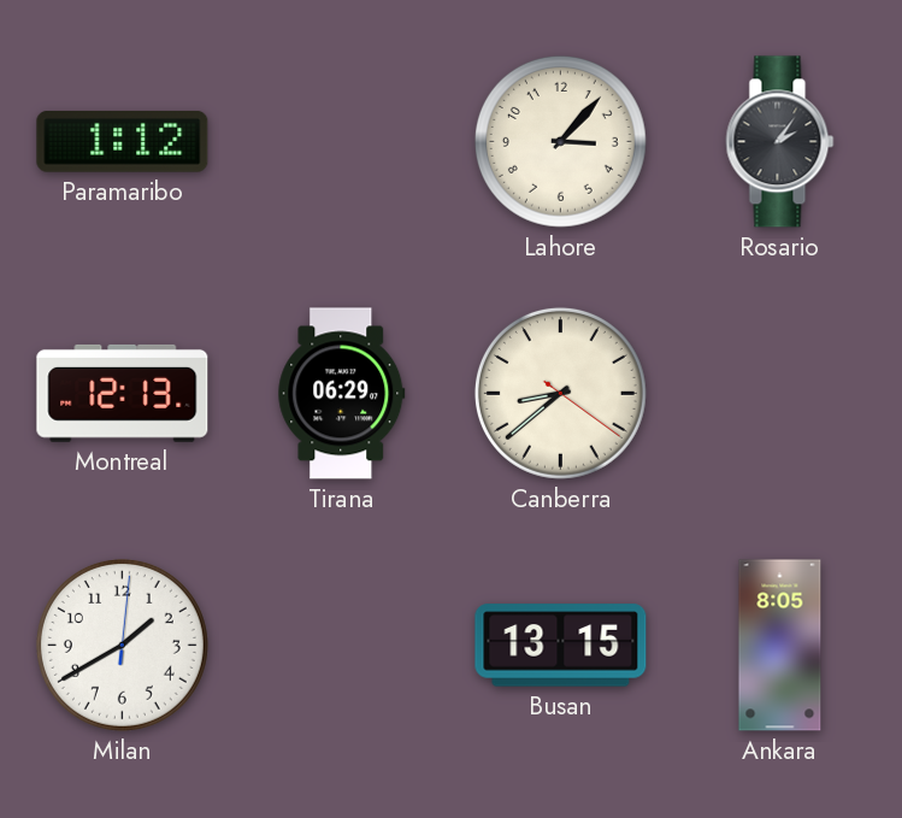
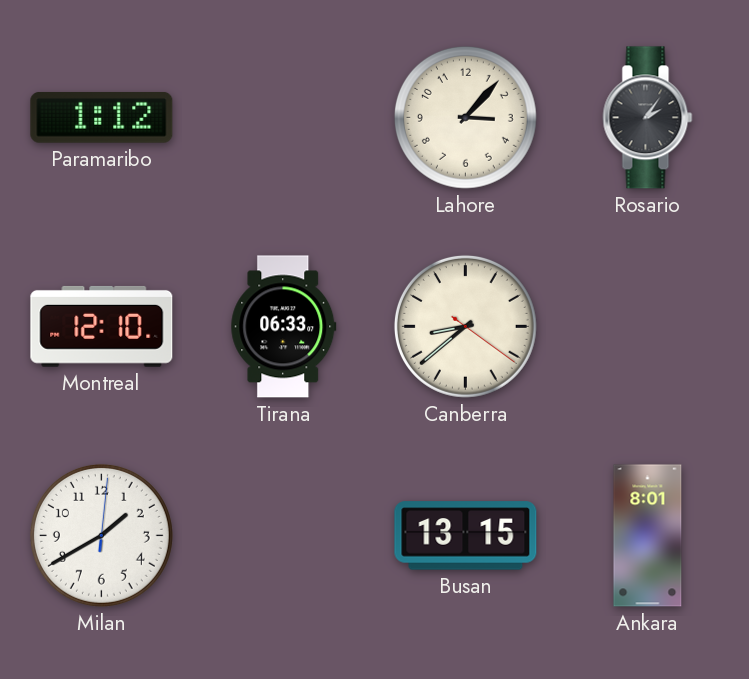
Montreal: 12:13 -> 12:10
Tirana: 06:29 -> 06:33
Ankara: 8:05 -> 8:01
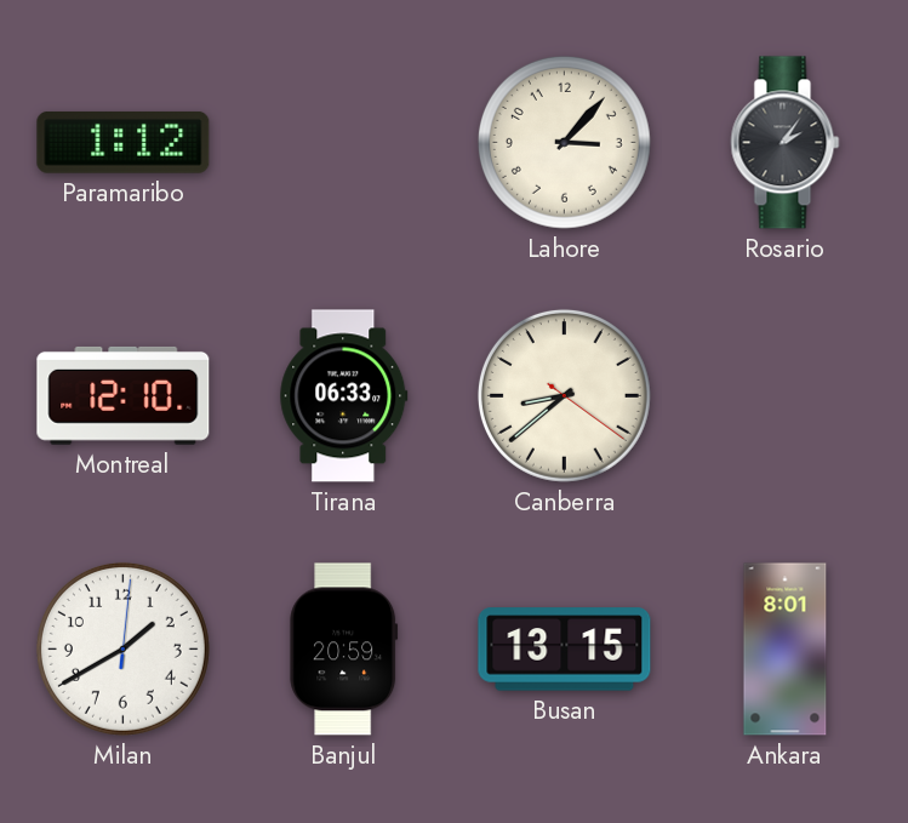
Banjul: none -> 20:59
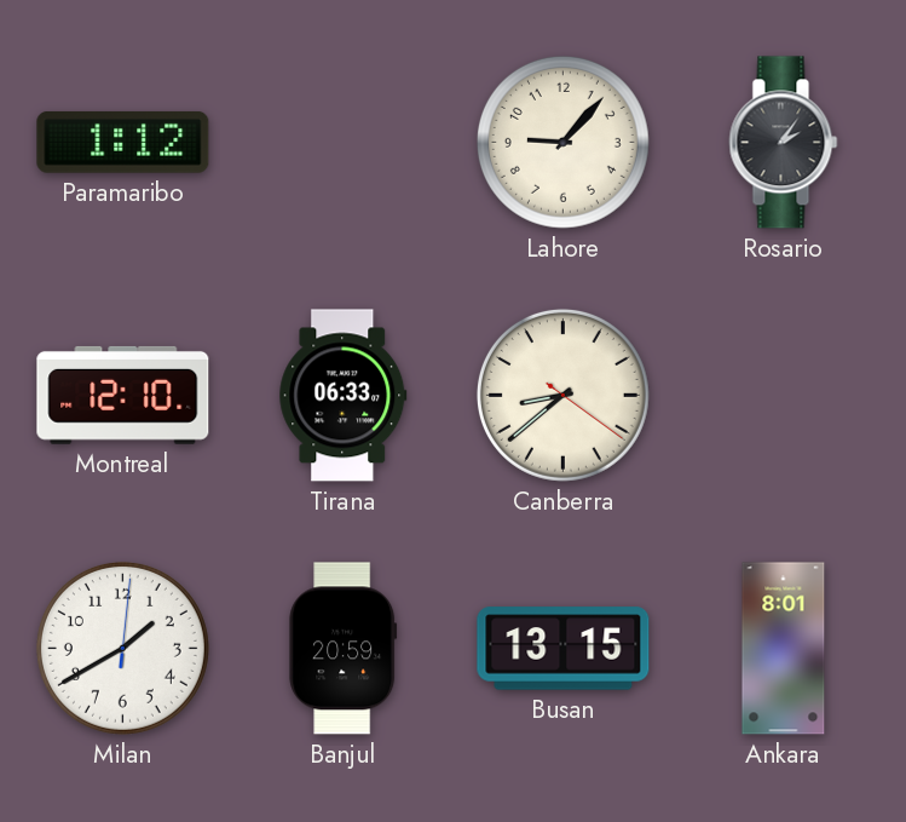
Lahore: 3:07 -> 9:07
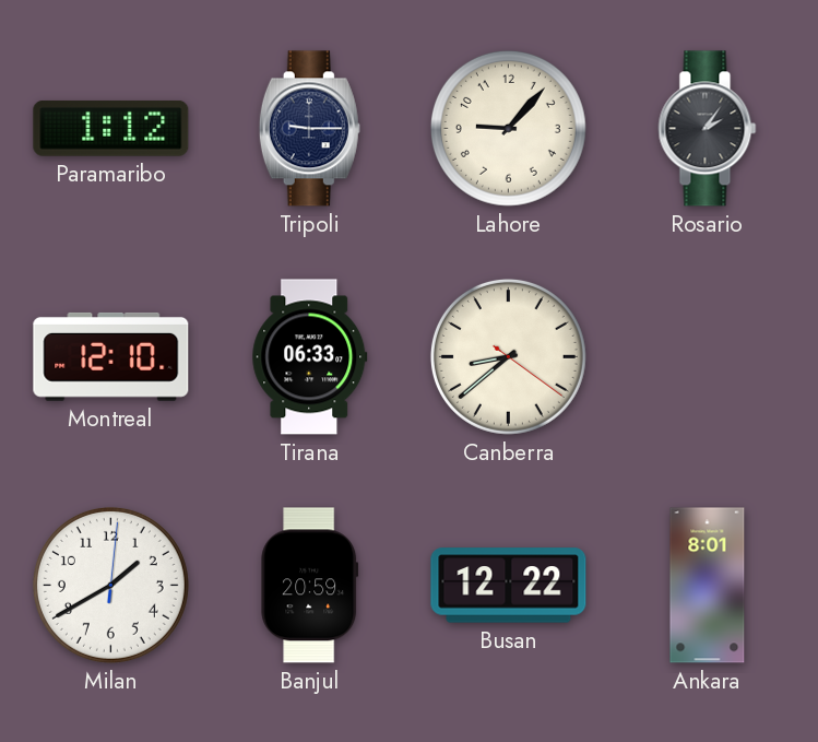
Tripoli: none -> 9:15
Busan: 13:15 -> 12:22
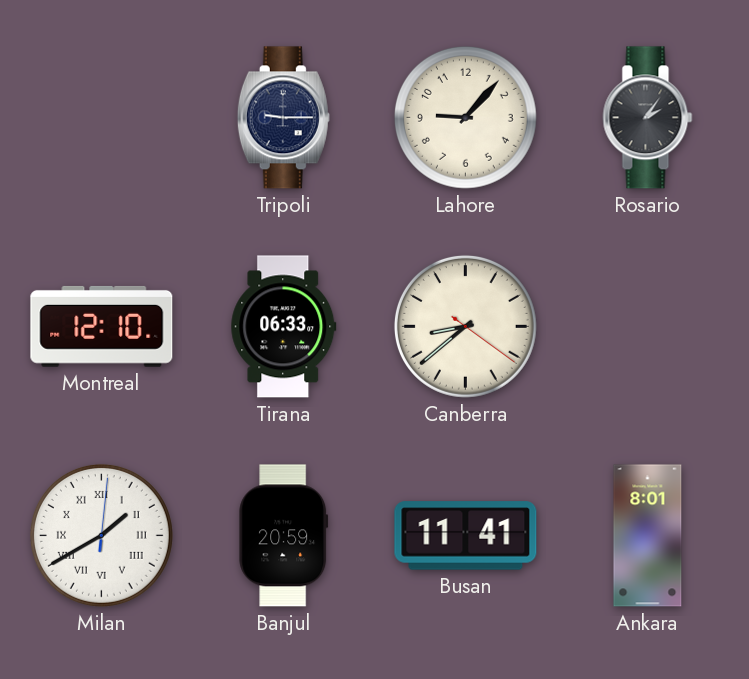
Paramaribo: 1:12 -> none
Milan numerals: Arabic -> Roman
Busan: 12:22 -> 11:41
